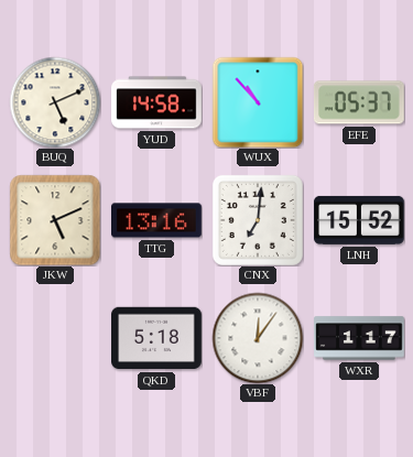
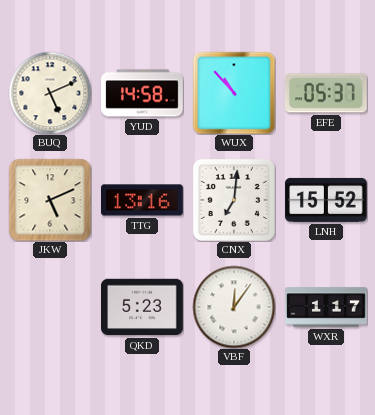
QKD: 5:18 -> 5:23
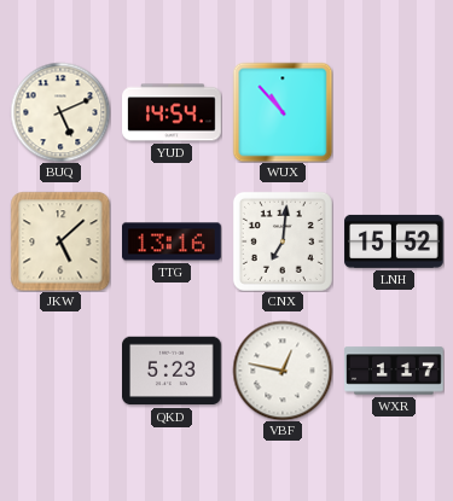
YUD: 14:58 -> 14:54
EFE: 05:37 -> none
JKW: 5:11 -> 5:08
VBF: 12:06 -> 12:47
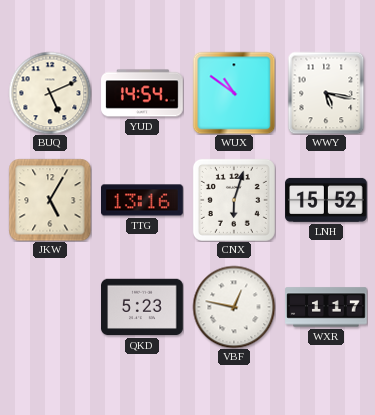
WUX: 10:53 -> 10:51
WWY: none -> 5:17
JKW: 5:08 -> 5:05
CNX: 7:01 -> 6:03
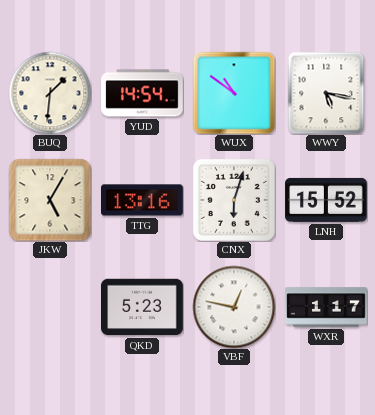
BUQ: 5:11 -> 1:31
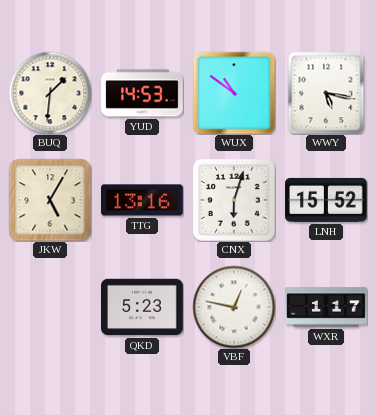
YUD: 14:54 -> 14:53
